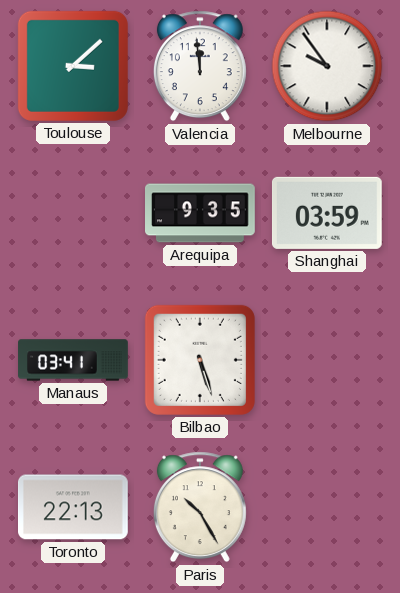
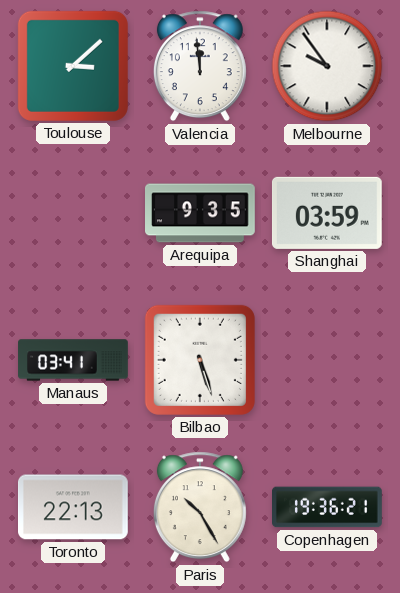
Copenhagen: none -> 19:36
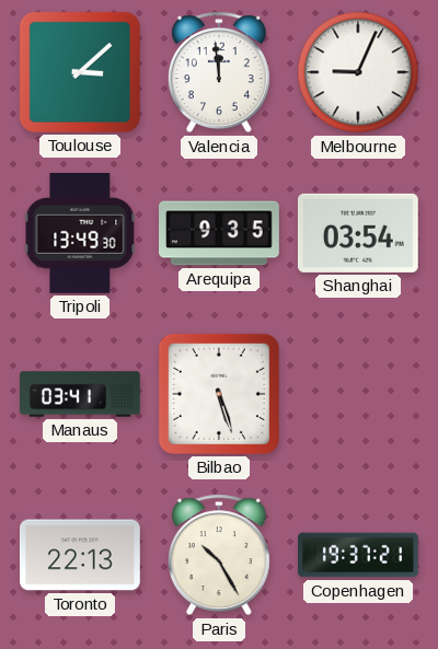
Melbourne: 9:54 -> 9:04
Tripoli: none -> 13:49
Shanghai: 03:59 -> 03:54
Copenhagen: 19:36 -> 19:37
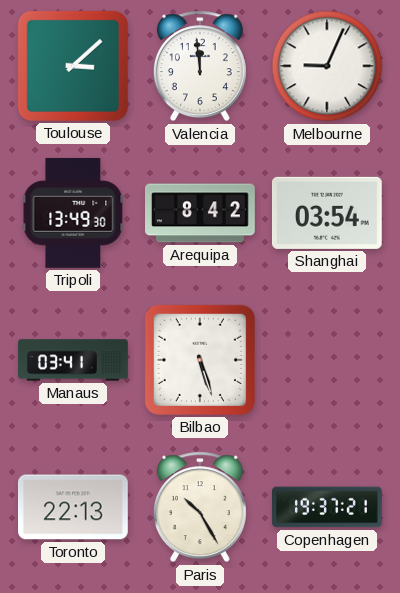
Arequipa: 9:35 -> 8:42
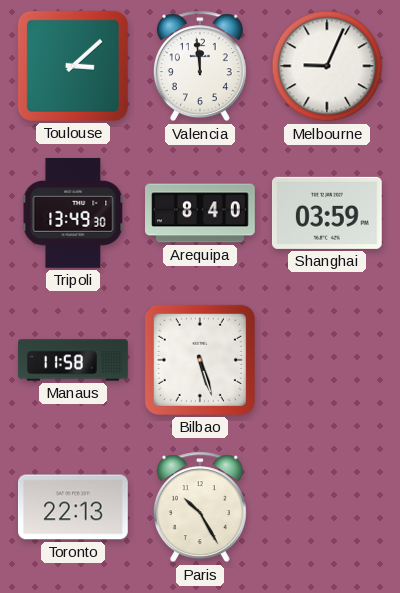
Arequipa: 8:42 -> 8:40
Shanghai: 03:54 -> 03:59
Manaus: 03:41 -> 11:58
Copenhagen: 19:37 -> none
